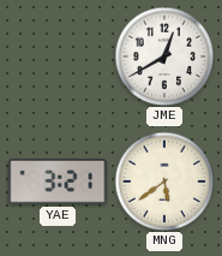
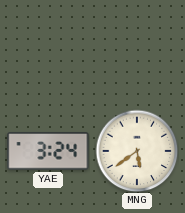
JME: 12:40 -> none
YAE: 3:21 -> 3:24
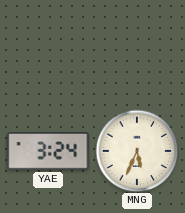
MNG: 5:39 -> 5:34
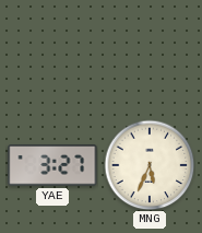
YAE: 3:24 -> 3:27
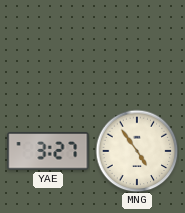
MNG: 5:34 -> 4:54
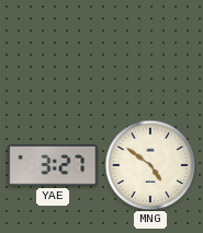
MNG: 4:54 -> 4:51
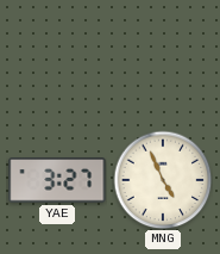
MNG: 4:51 -> 4:56
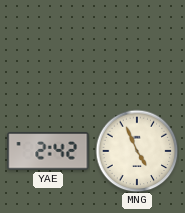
YAE: 3:27 -> 2:42
